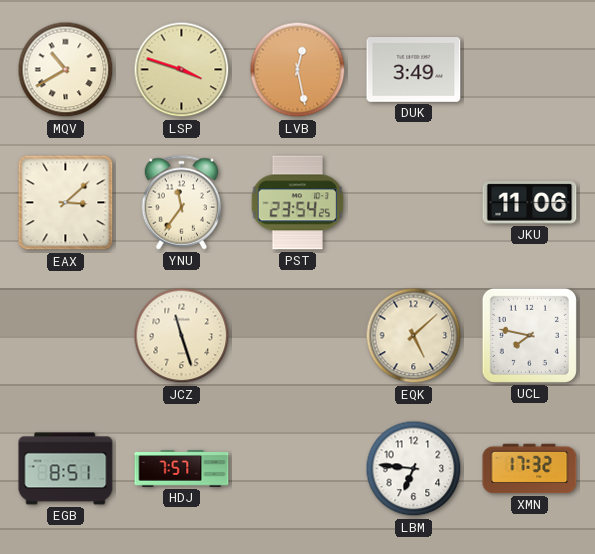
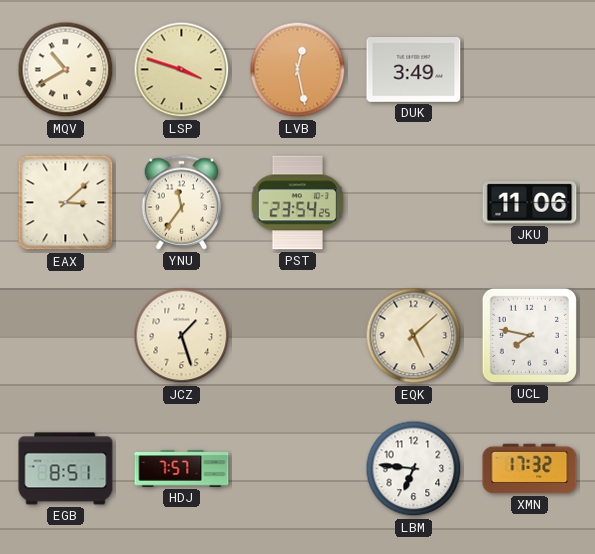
JCZ: 11:27 -> 1:27
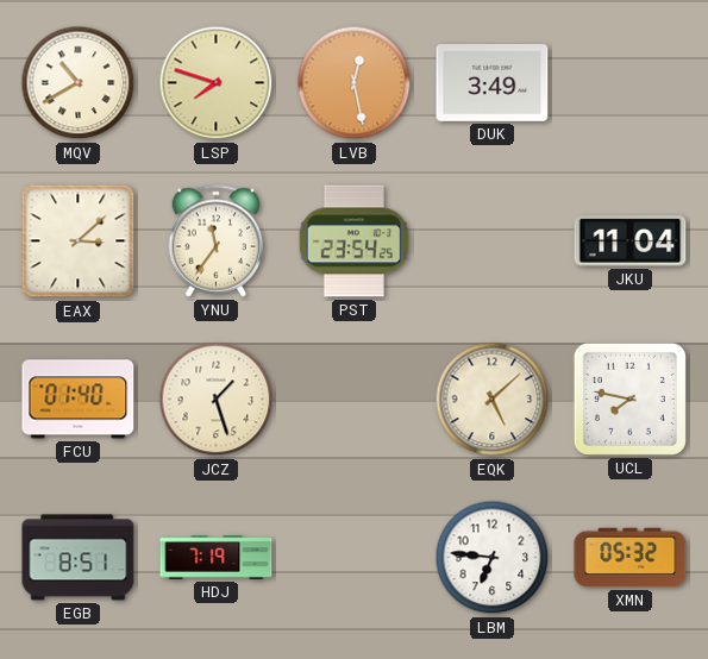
LSP: 3:48 -> 7:48
JKU: 11:06 -> 11:04
FCU: none -> 01:40
HDJ: 7:57 -> 7:19
XMN: 17:32 -> 05:32
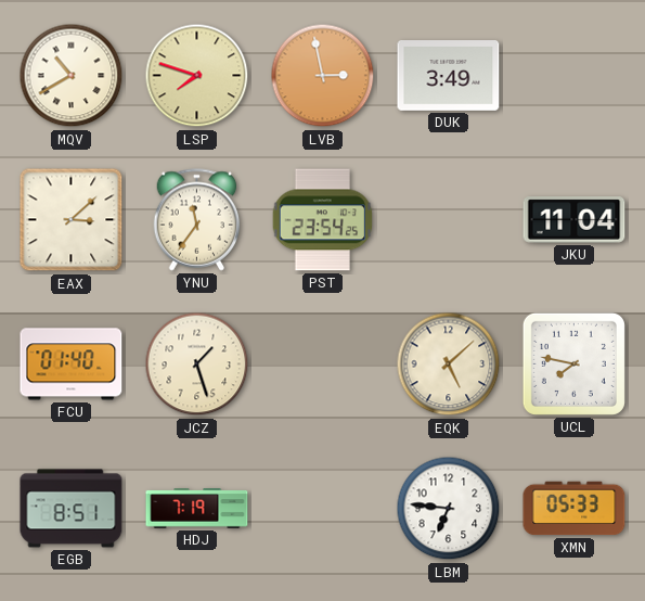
LVB: 12:28 -> 2:58
XMN: 05:32 -> 05:33
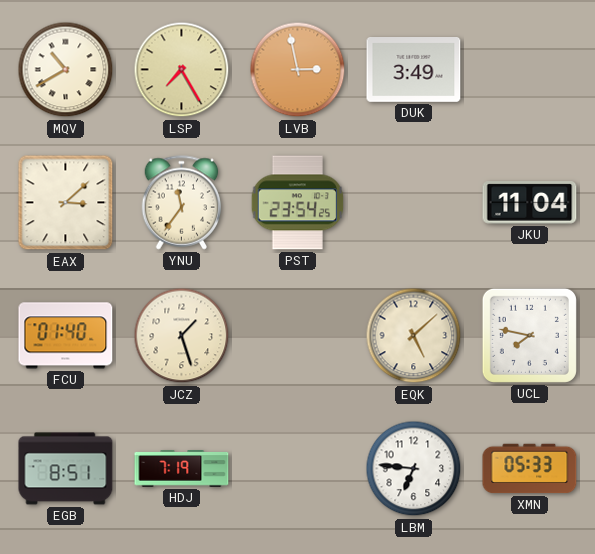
LSP: 7:48 -> 7:25
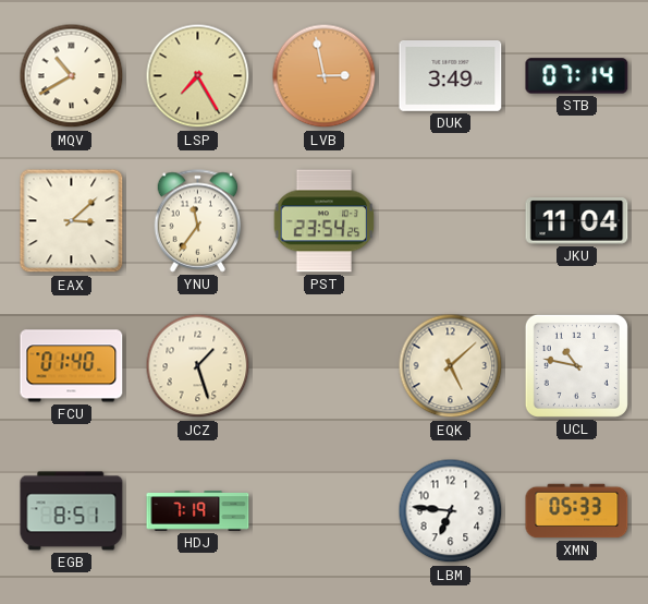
STB: none -> 07:14
UCL: 7:47 -> 10:47
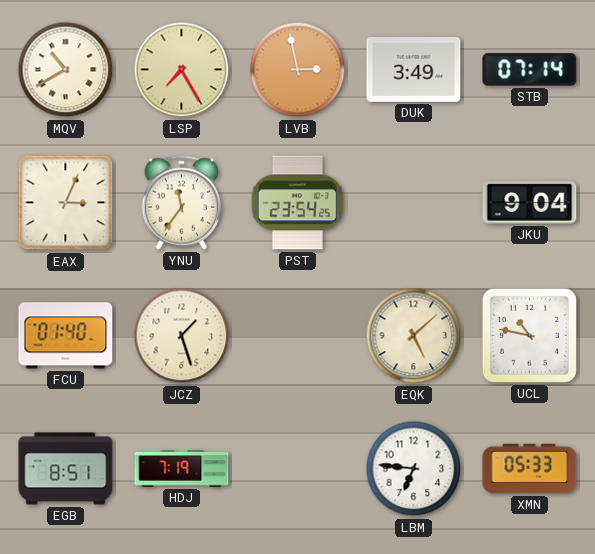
EAX: 3:08 -> 3:04
JKU: 11:04 -> 9:04
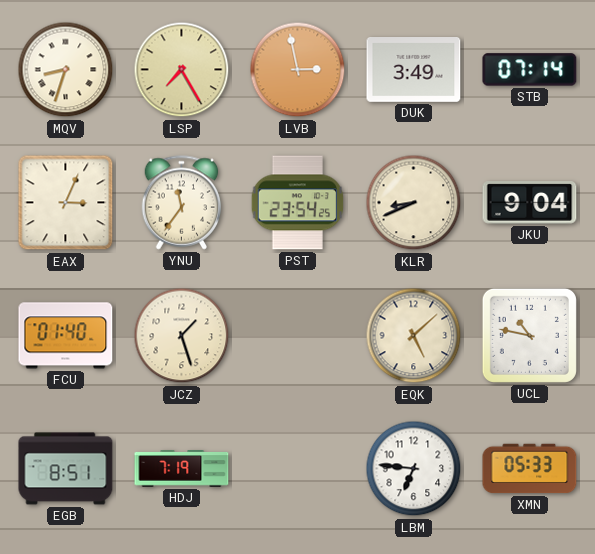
MQV: 10:40 -> 8:33
KLR: none -> 8:41
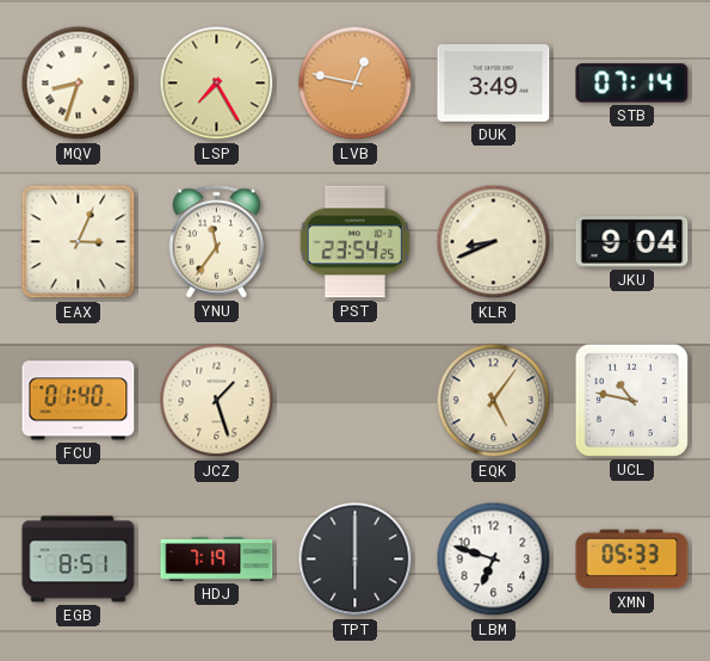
LVB: 2:58 -> 12:47
EQK: 5:08 -> 5:06
TPT: none -> 6:00
LBM: 6:46 -> 6:48
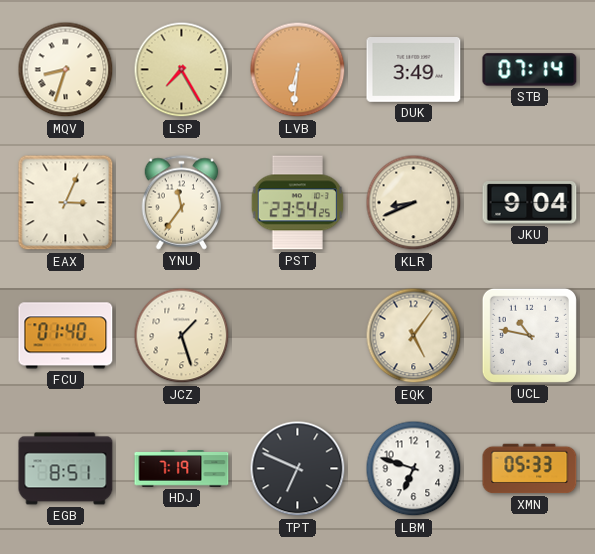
LVB: 12:47 -> 6:31
TPT: 6:00 -> 6:49
